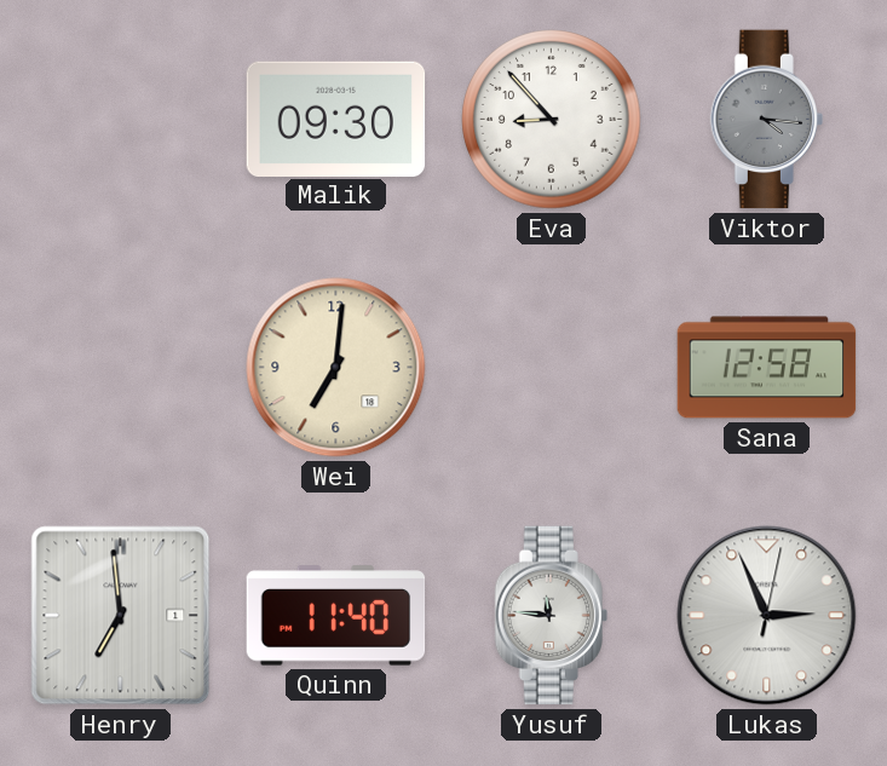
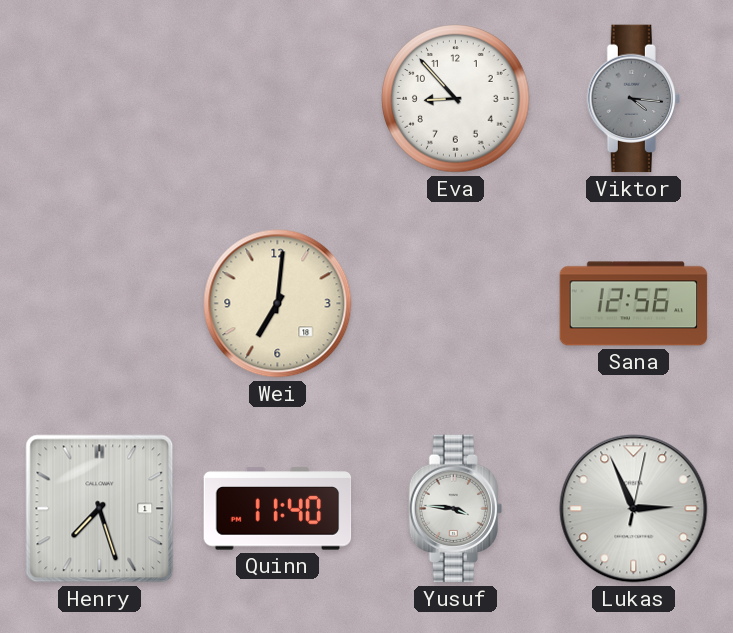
Malik: 09:30 -> none
Sana: 12:58 -> 12:56
Henry: 6:59 -> 7:27
Yusuf: 11:46 -> 3:46
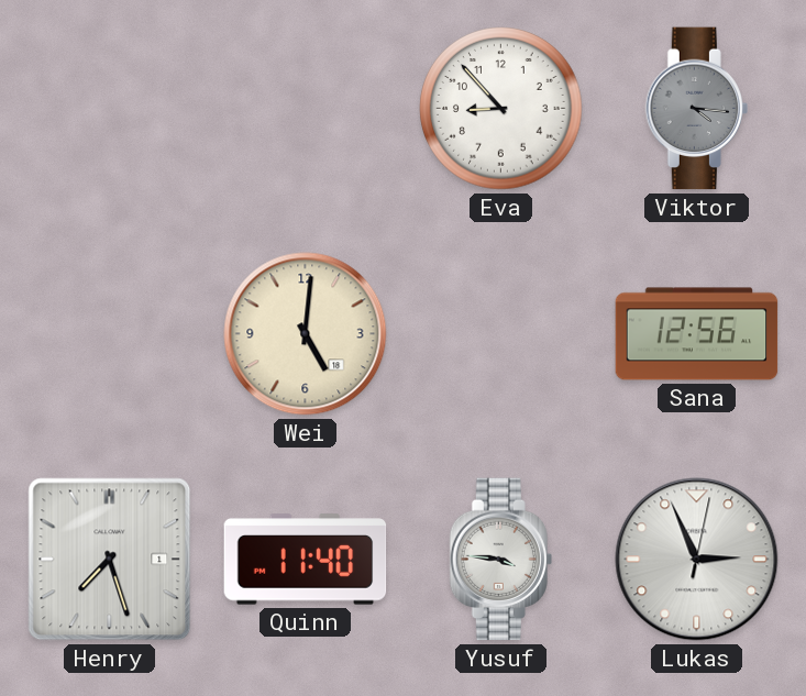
Wei: 7:01 -> 5:01
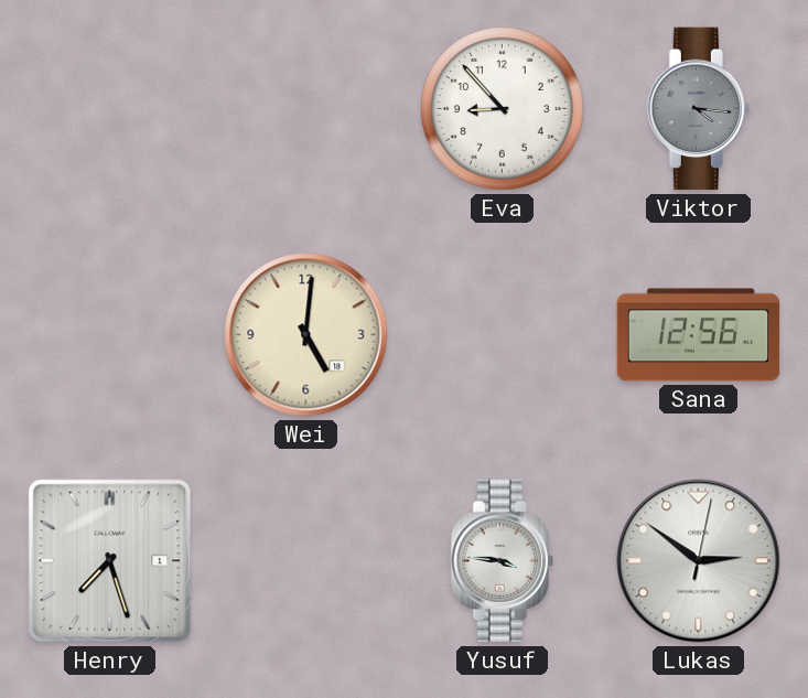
Quinn: 11:40 -> none
Lukas: 2:56 -> 2:51
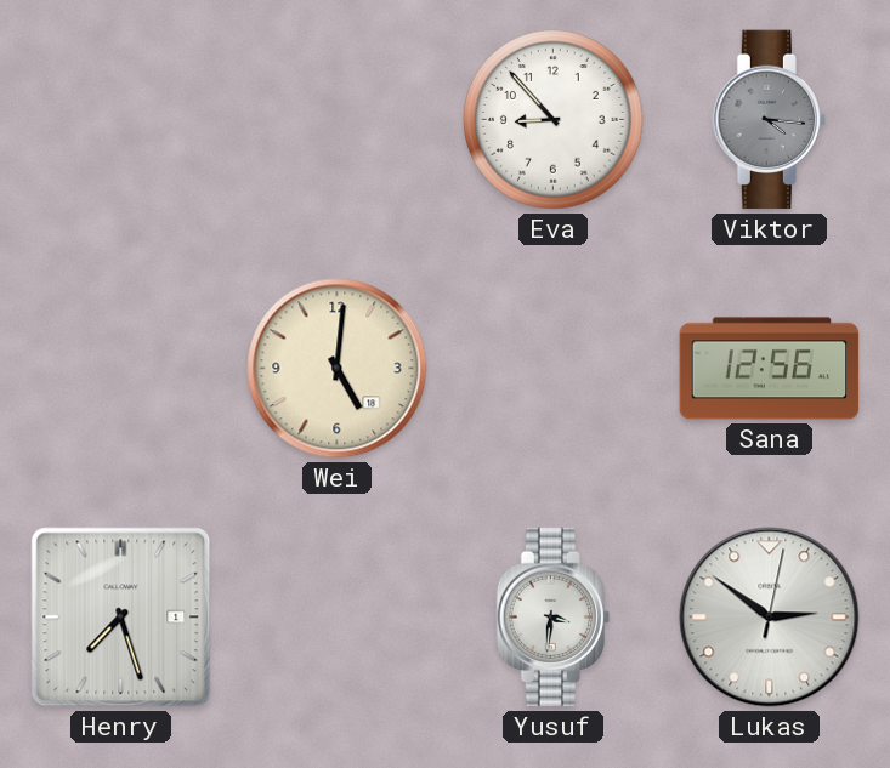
Yusuf: 3:46 -> 3:31
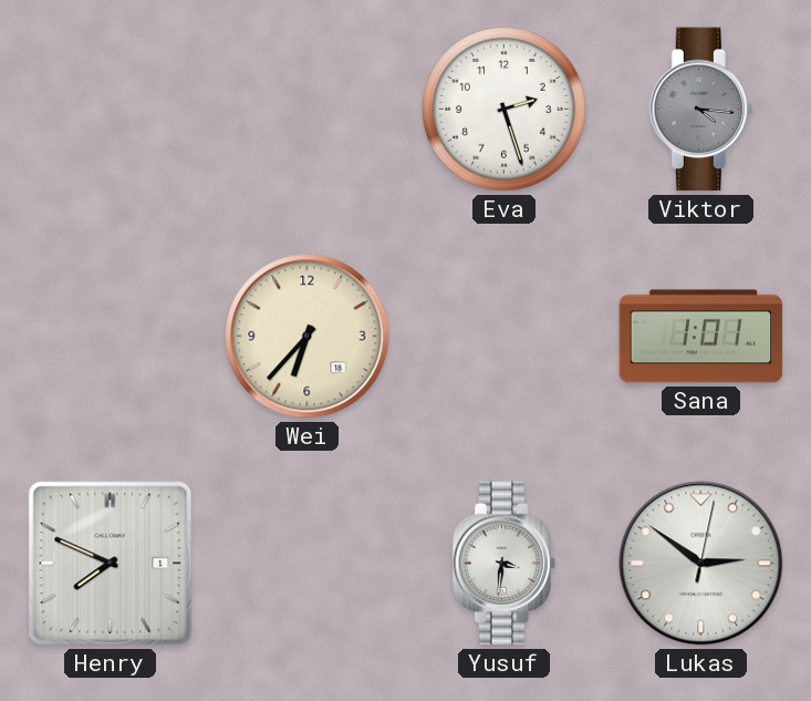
Eva: 8:53 -> 2:27
Wei: 5:01 -> 6:37
Sana: 12:56 -> 1:01
Henry: 7:27 -> 7:49
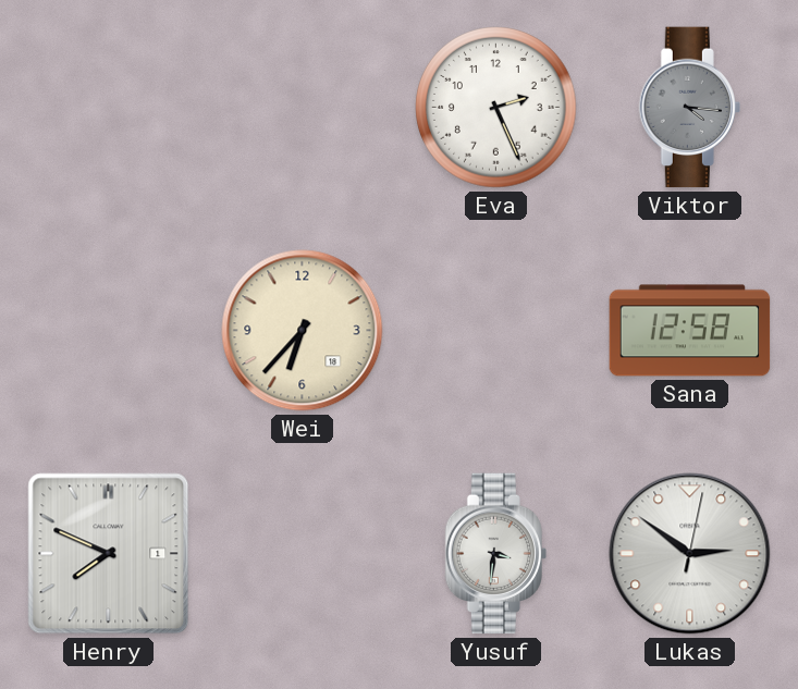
Eva: 2:27 -> 2:26
Sana: 1:01 -> 12:58
